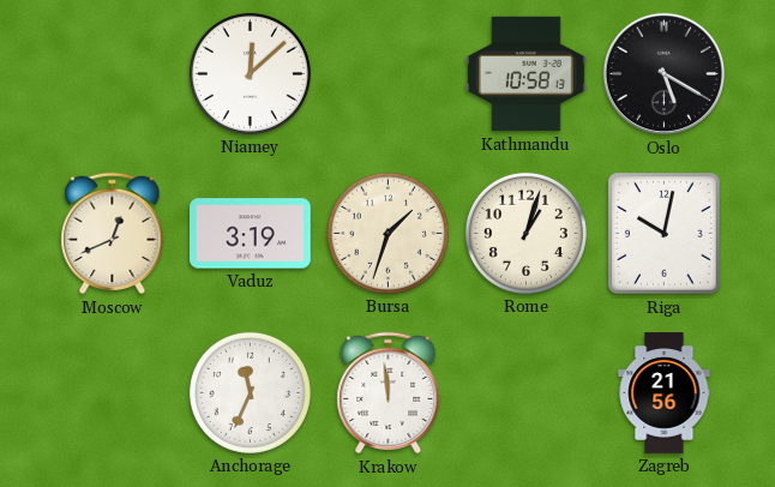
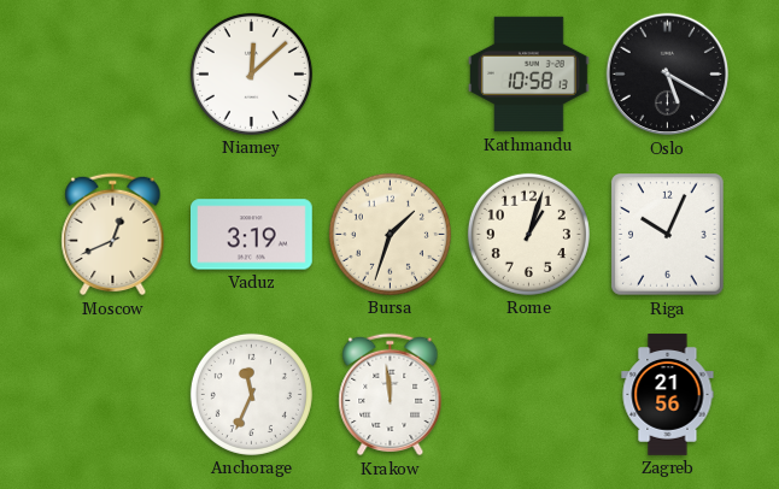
Riga: 10:02 -> 10:04
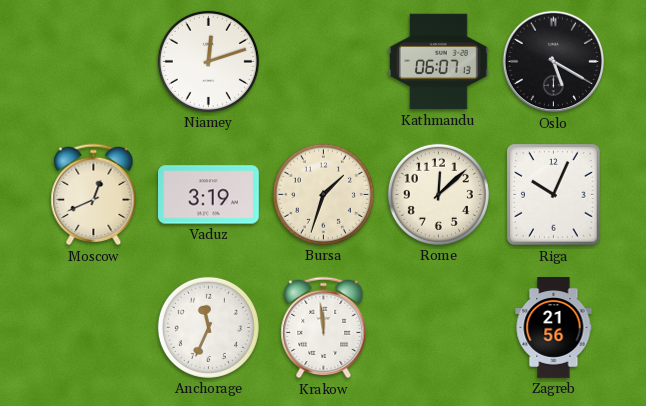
Niamey: 12:08 -> 12:12
Kathmandu: 10:58 -> 06:07
Rome: 1:03 -> 12:08
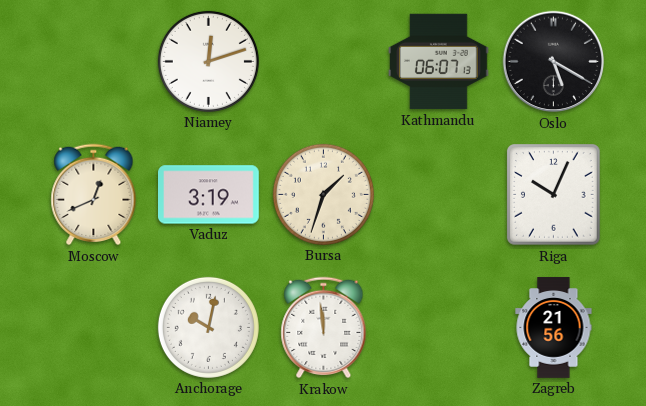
Rome: 12:08 -> none
Anchorage: 11:34 -> 10:02
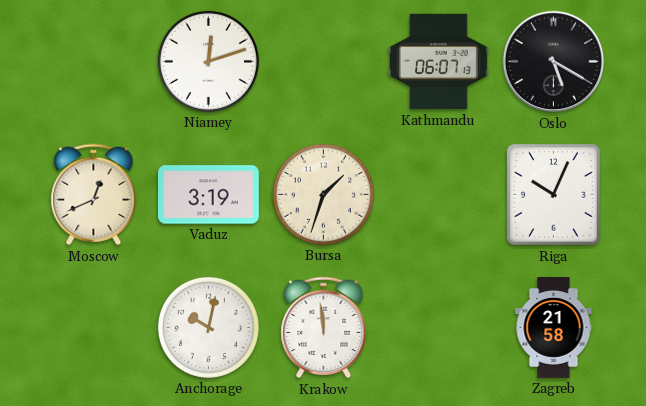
Zagreb: 21:56 -> 21:58
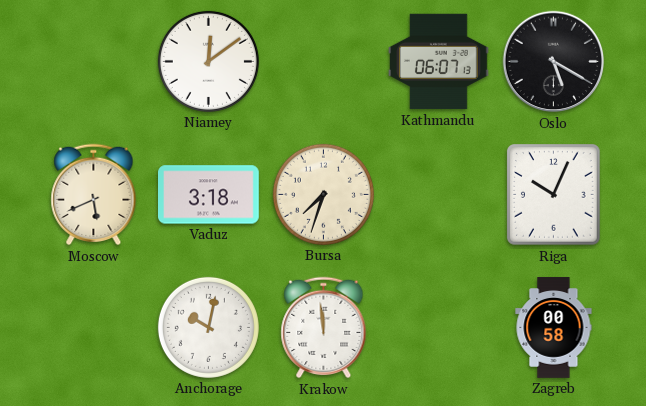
Niamey: 12:12 -> 12:09
Moscow: 12:41 -> 5:41
Vaduz: 3:19 -> 3:18
Bursa: 1:33 -> 7:33
Zagreb: 21:58 -> 00:58
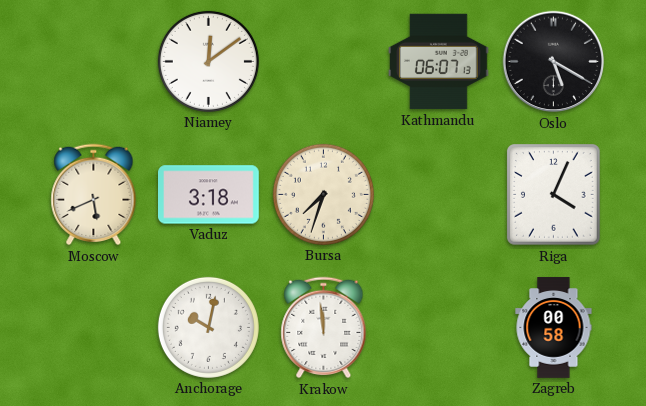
Riga: 10:04 -> 4:04
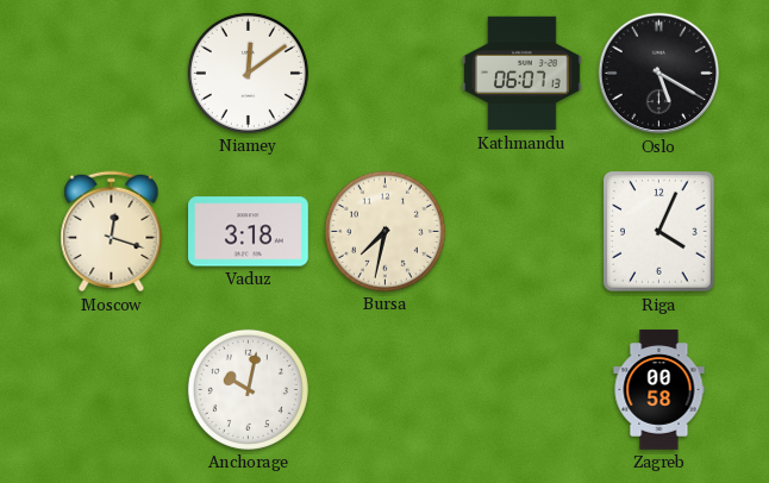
Moscow: 5:41 -> 12:18
Bursa: 7:33 -> 7:32
Krakow: 11:59 -> none
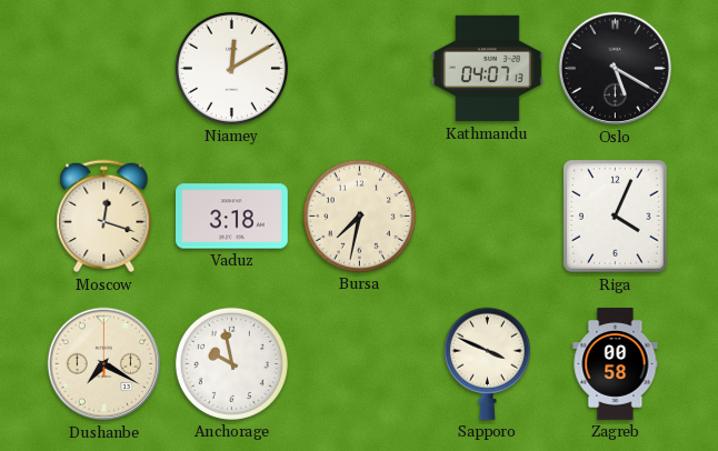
Niamey: 12:09 -> 12:10
Kathmandu: 06:07 -> 04:07
Dushanbe: none -> 7:20
Anchorage: 10:02 -> 9:58
Sapporo: none -> 3:49
